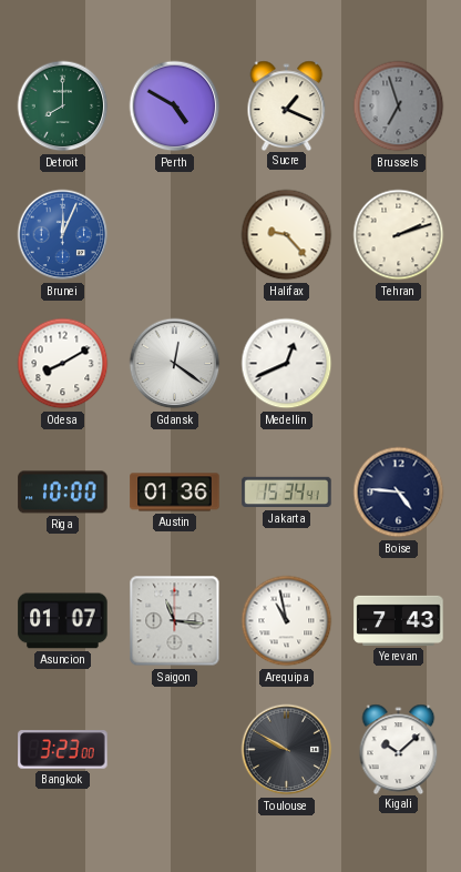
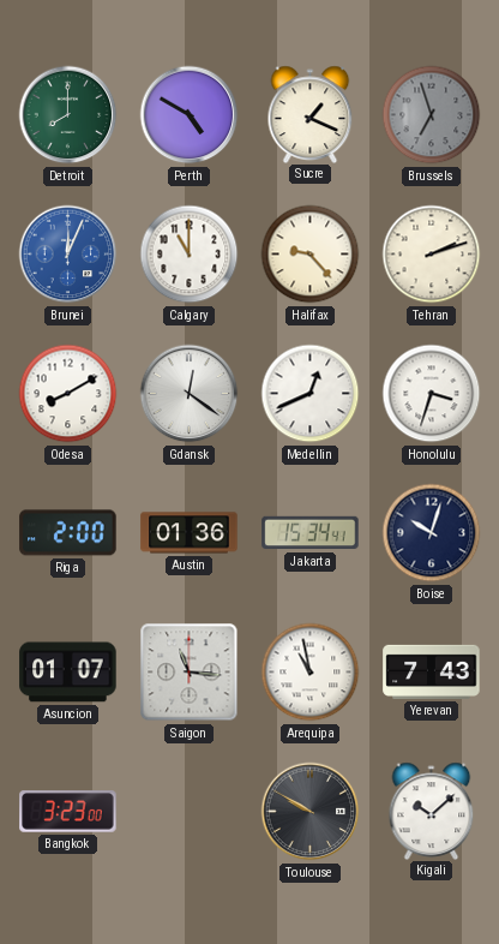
Calgary: none -> 11:00
Honolulu: none -> 3:33
Riga: 10:00 -> 2:00
Boise: 4:46 -> 10:03
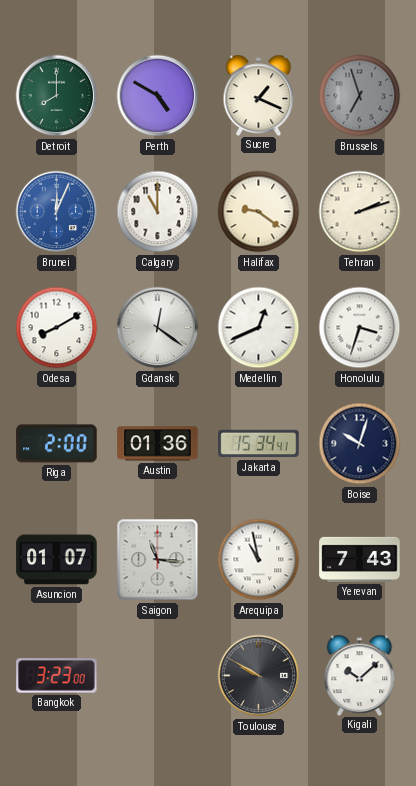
Halifax: 9:23 -> 9:21
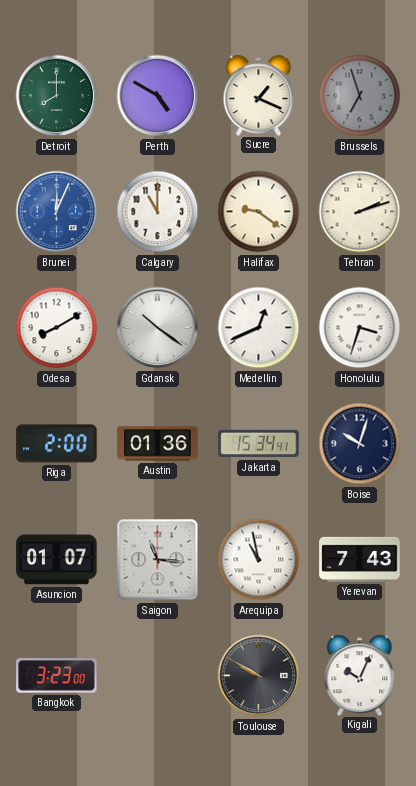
Gdansk: 12:21 -> 10:21
Kigali: 10:08 -> 10:04
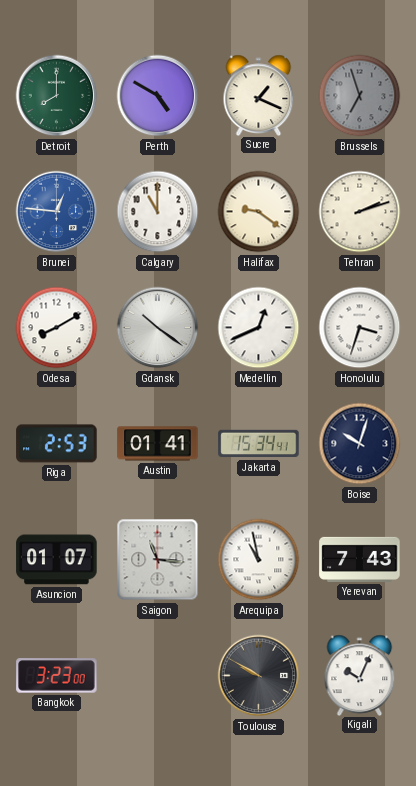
Brunei: 12:04 -> 12:46
Riga: 2:00 -> 2:53
Austin: 01:36 -> 01:41
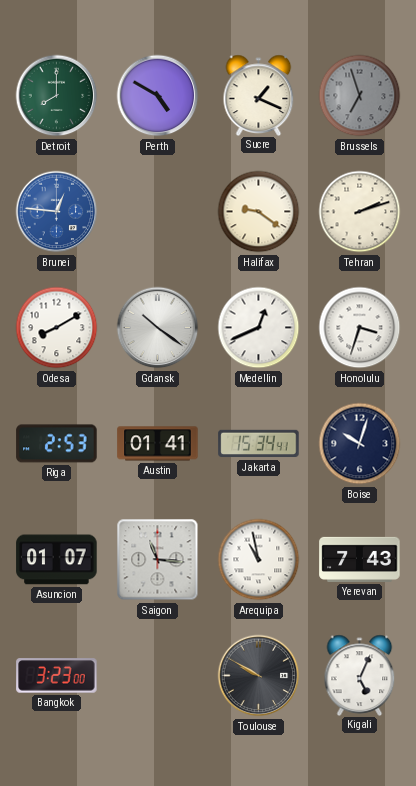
Calgary: 11:00 -> none
Kigali: 10:04 -> 5:04
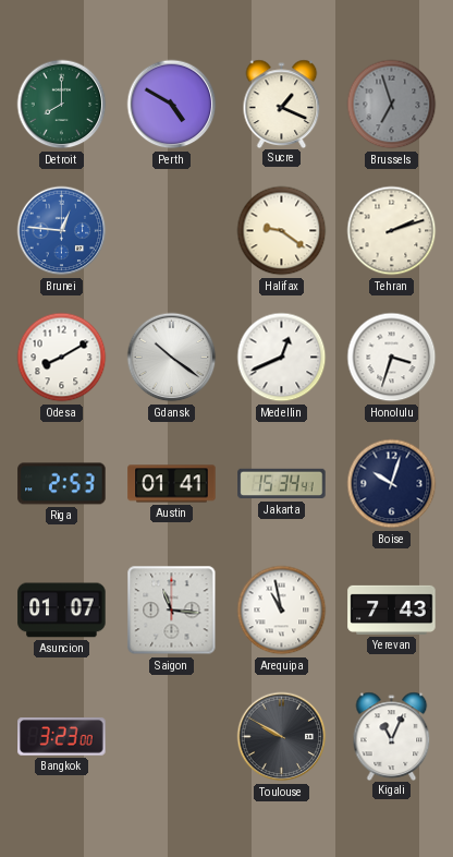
Kigali: 5:04 -> 11:04
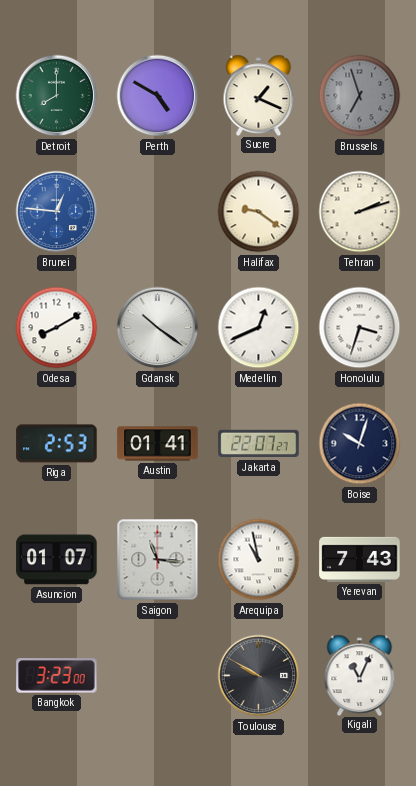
Jakarta: 15:34 -> 22:07
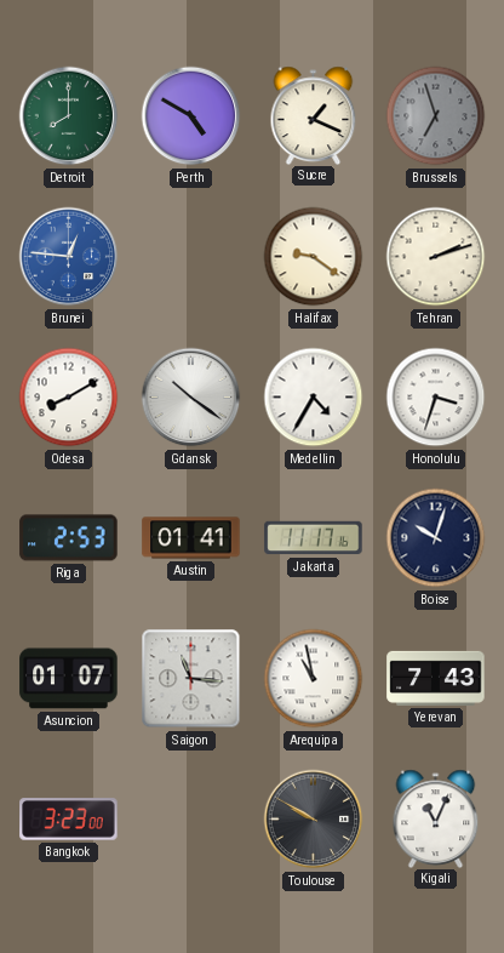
Medellin: 12:41 -> 4:35
Jakarta: 22:07 -> 11:17
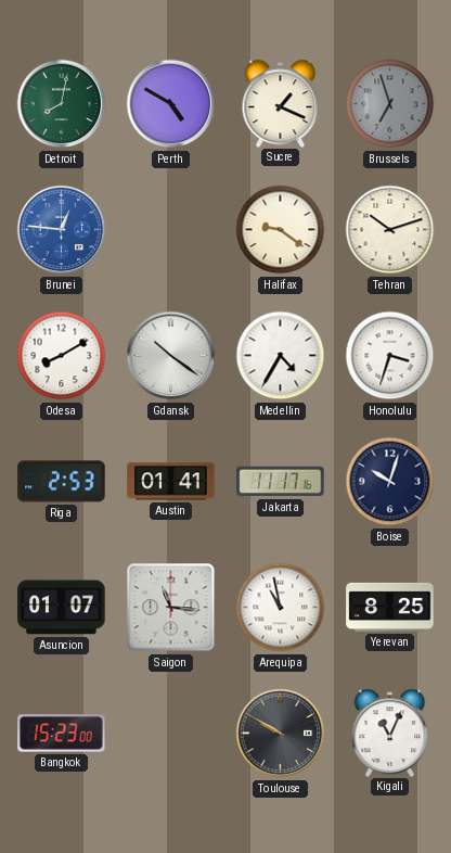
Detroit: 8:00 -> 8:02
Tehran: 2:12 -> 10:12
Yerevan: 7:43 -> 8:25
Bangkok: 3:23 -> 15:23
